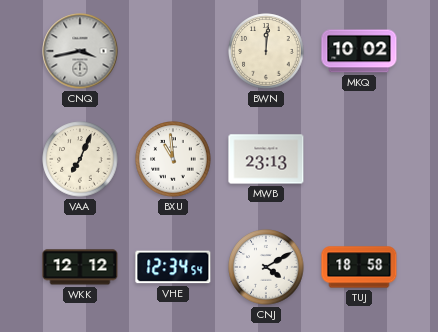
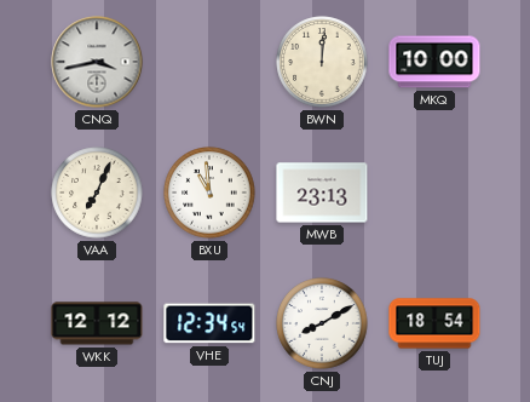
MKQ: 10:02 -> 10:00
CNJ: 4:10 -> 8:10
TUJ: 18:58 -> 18:54
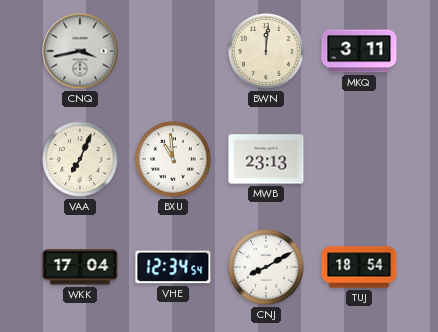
MKQ: 10:00 -> 3:11
WKK: 12:12 -> 17:04
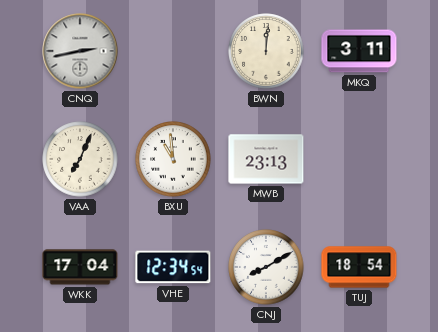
CNQ: 3:43 -> 2:43
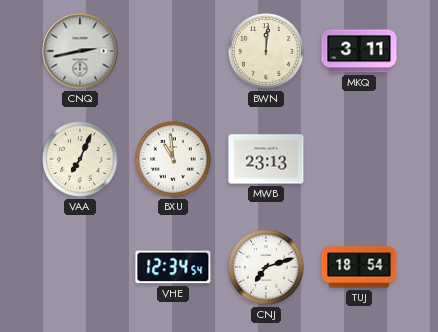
WKK: 17:04 -> none
CNJ: 8:10 -> 7:12
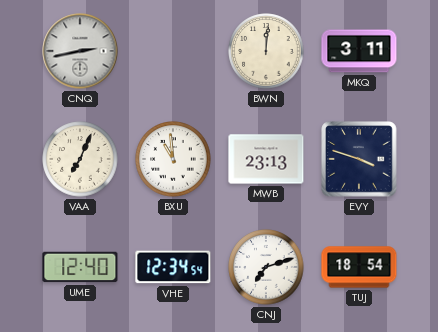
EVY: none -> 3:48
UME: none -> 12:40
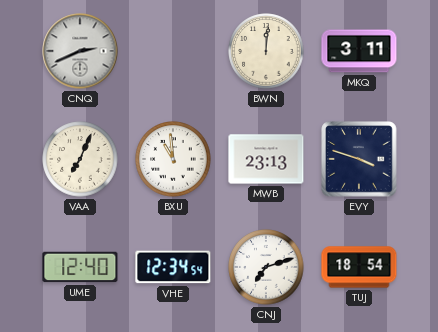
CNQ: 2:43 -> 2:41
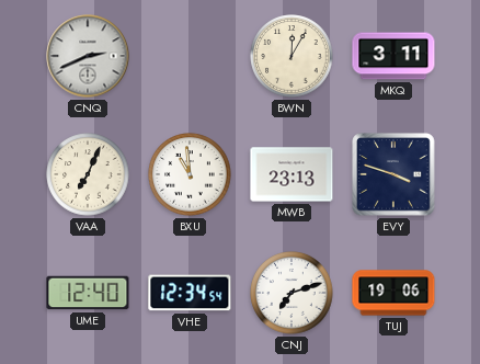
BWN: 12:01 -> 12:05
TUJ: 18:54 -> 19:06
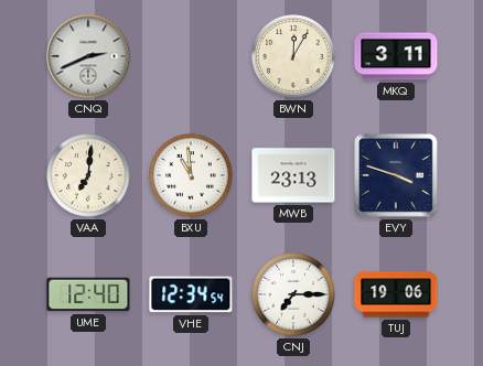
VAA: 7:04 -> 7:01
CNJ: 7:12 -> 7:15
